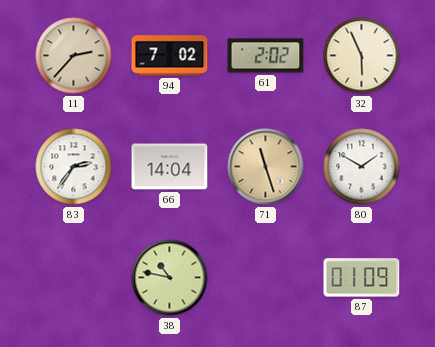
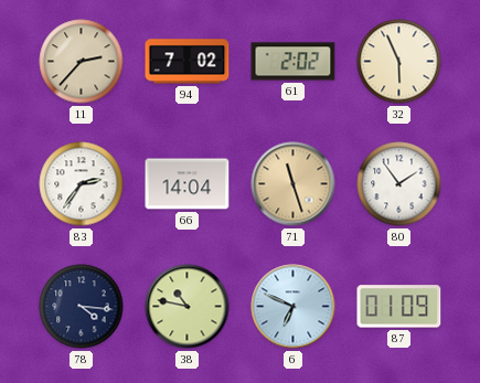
80: 1:50 -> 1:54
78: none -> 4:16
6: none -> 6:49
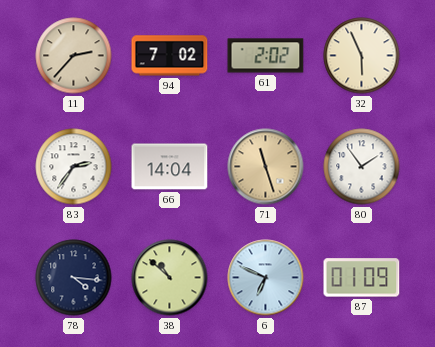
38: 10:47 -> 10:52
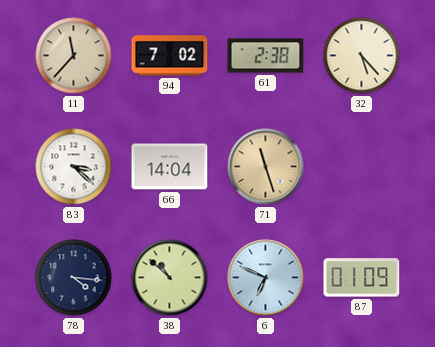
11: 2:37 -> 11:37
61: 2:02 -> 2:38
32: 5:56 -> 5:23
83: 2:36 -> 3:22
80: 1:54 -> none
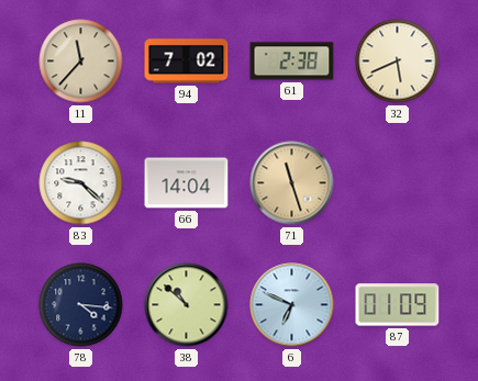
32: 5:23 -> 5:41
83: 3:22 -> 9:22
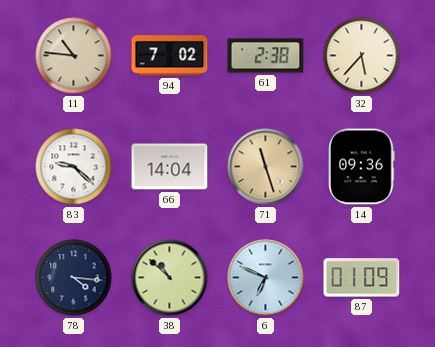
11: 11:37 -> 10:46
32: 5:41 -> 5:37
14: none -> 09:36
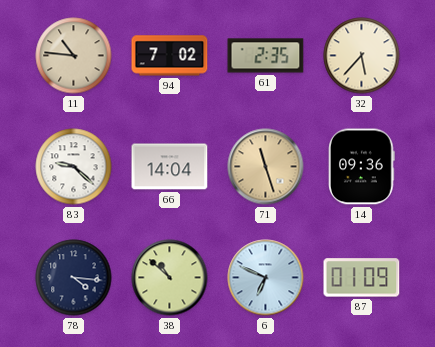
61: 2:38 -> 2:35
